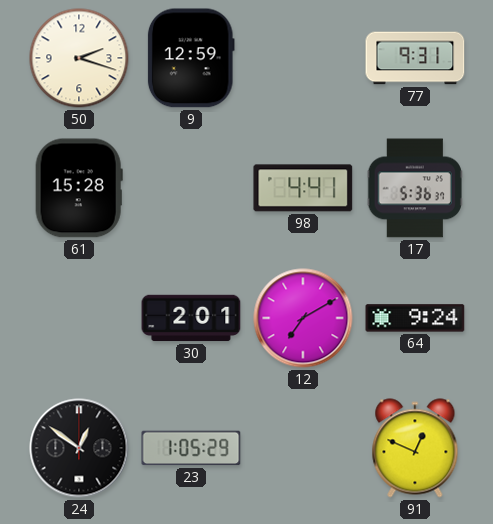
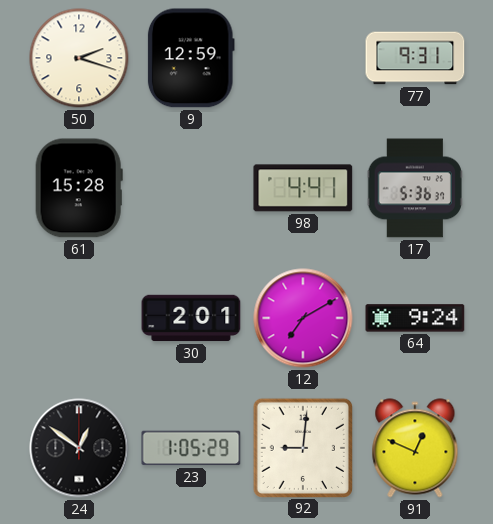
92: none -> 9:01
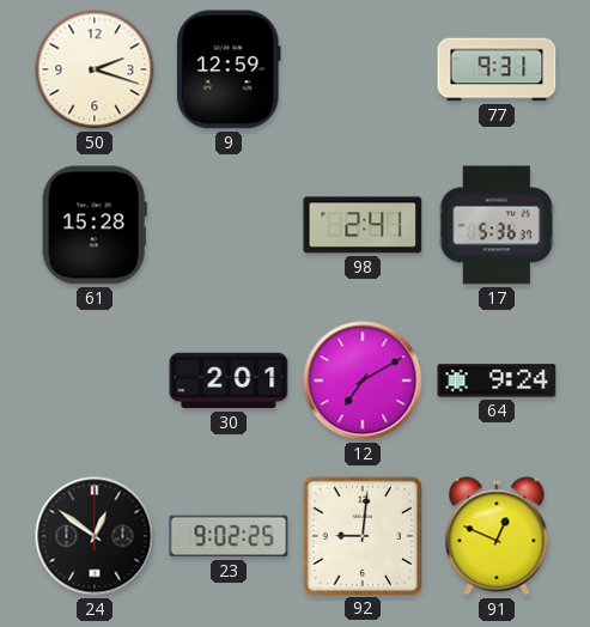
98: 4:41 -> 2:41
23: 1:05 -> 9:02
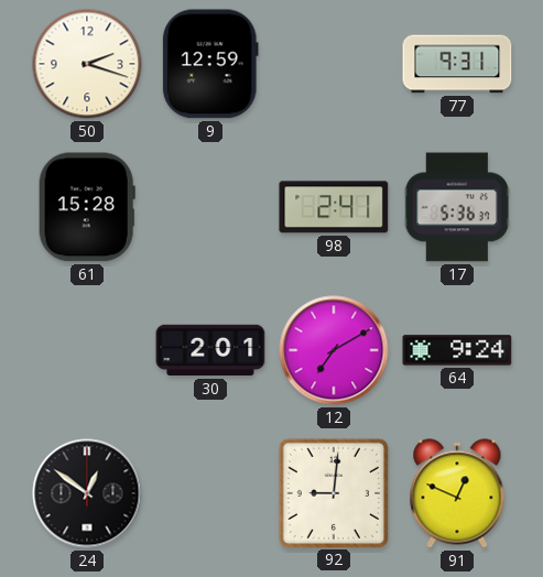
23: 9:02 -> none
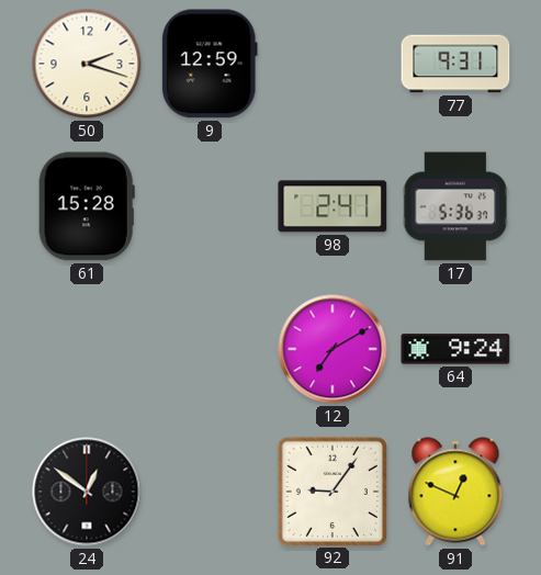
30: 2:01 -> none
92: 9:01 -> 9:06
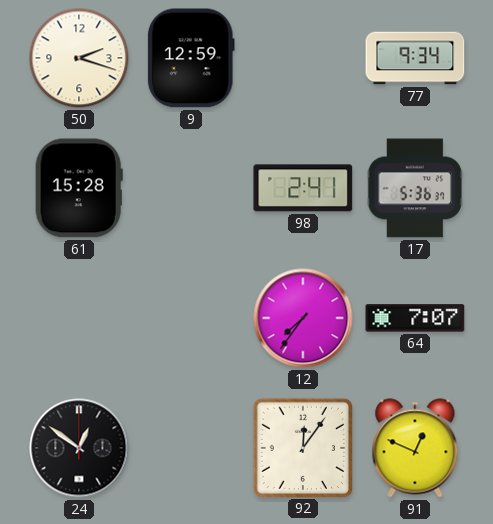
77: 9:31 -> 9:34
12: 7:10 -> 7:36
64: 9:24 -> 7:07
92: 9:06 -> 12:06
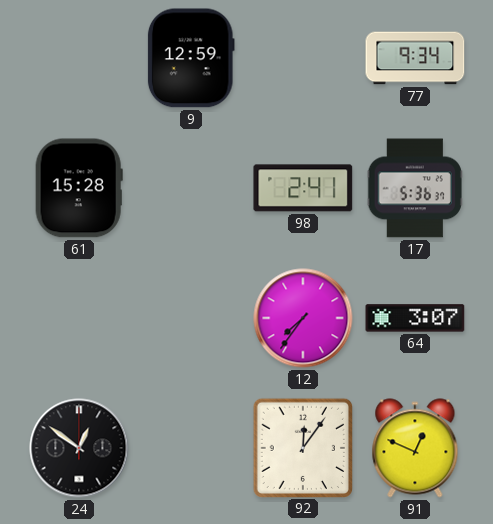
50: 2:18 -> none
64: 7:07 -> 3:07
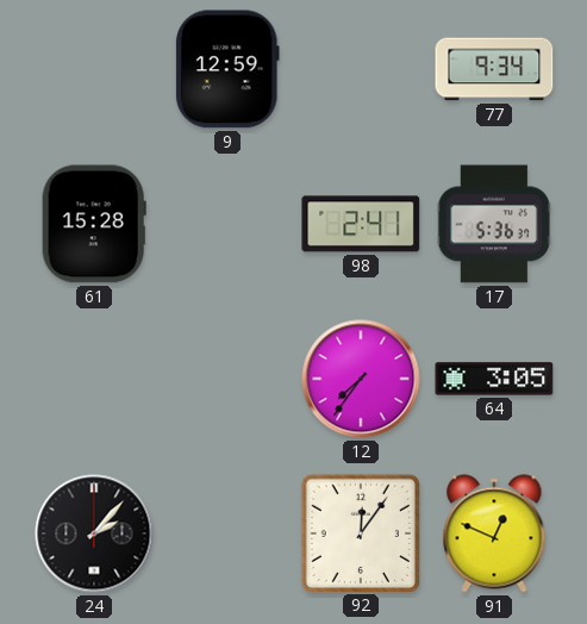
64: 3:07 -> 3:05
24: 12:51 -> 2:07
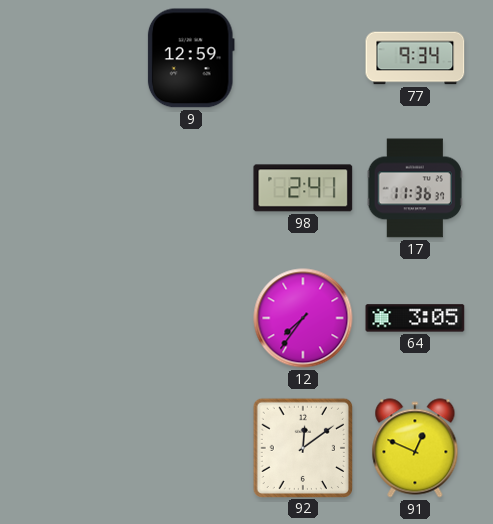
61: 15:28 -> none
17: 5:36 -> 11:36
24: 2:07 -> none
92: 12:06 -> 12:09
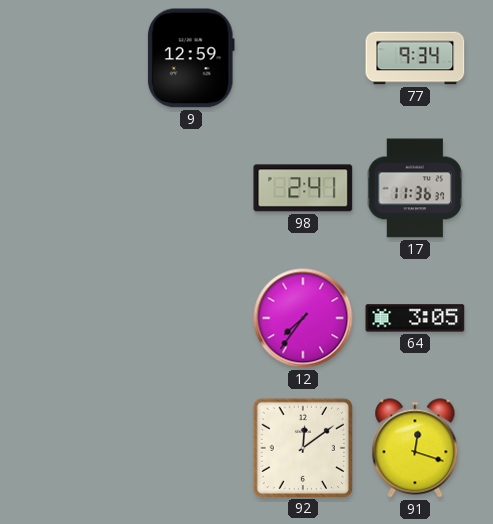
91: 12:49 -> 12:18
